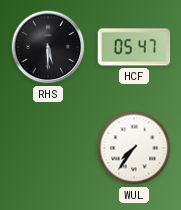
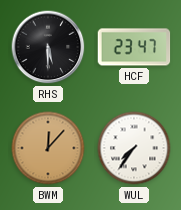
HCF: 05:47 -> 23:47
BWM: none -> 12:07
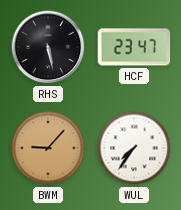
RHS: 5:30 -> 5:28
BWM: 12:07 -> 9:07
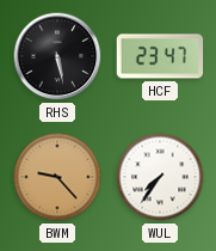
BWM: 9:07 -> 9:23
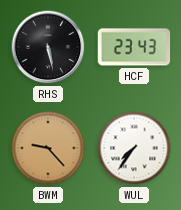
HCF: 23:47 -> 23:43
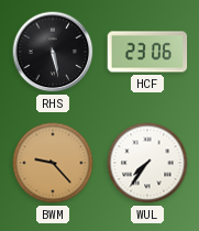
HCF: 23:43 -> 23:06
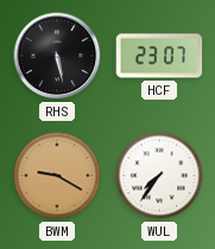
HCF: 23:06 -> 23:07
BWM: 9:23 -> 9:20
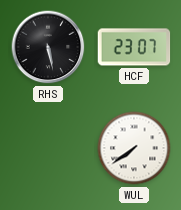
BWM: 9:20 -> none
WUL: 7:36 -> 7:39
